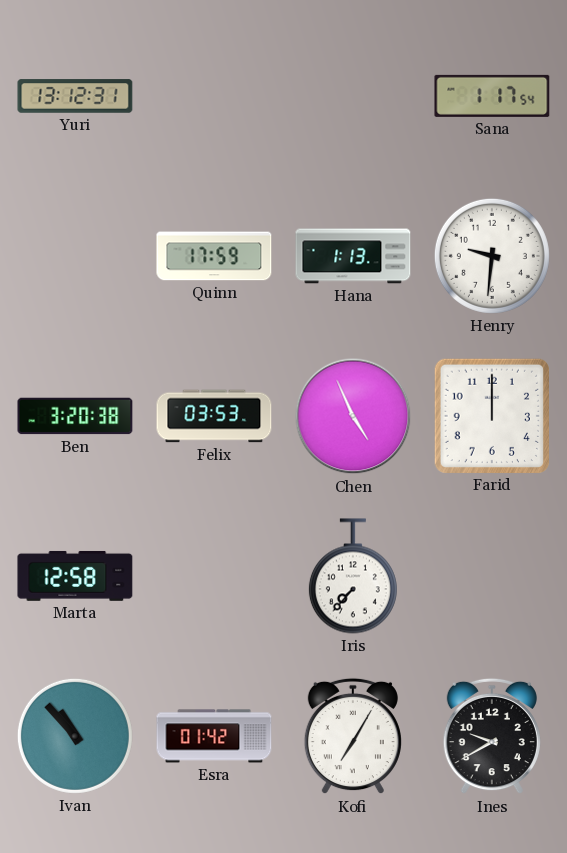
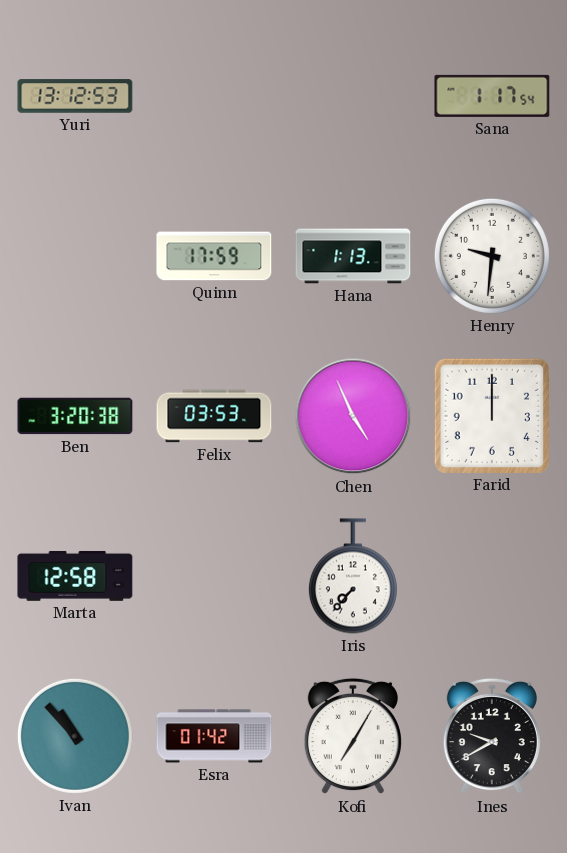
Yuri: 13:12:31 -> 13:12:53
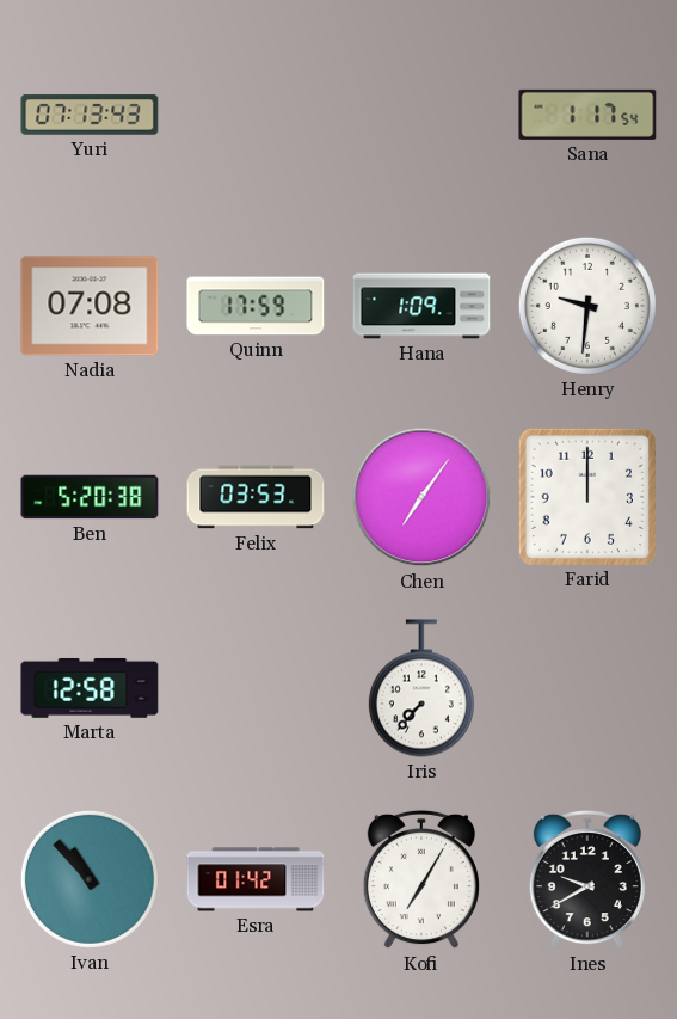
Yuri: 13:12 -> 07:13
Nadia: none -> 07:08
Hana: 1:13 -> 1:09
Ben: 3:20 -> 5:20
Chen: 4:56 -> 7:06
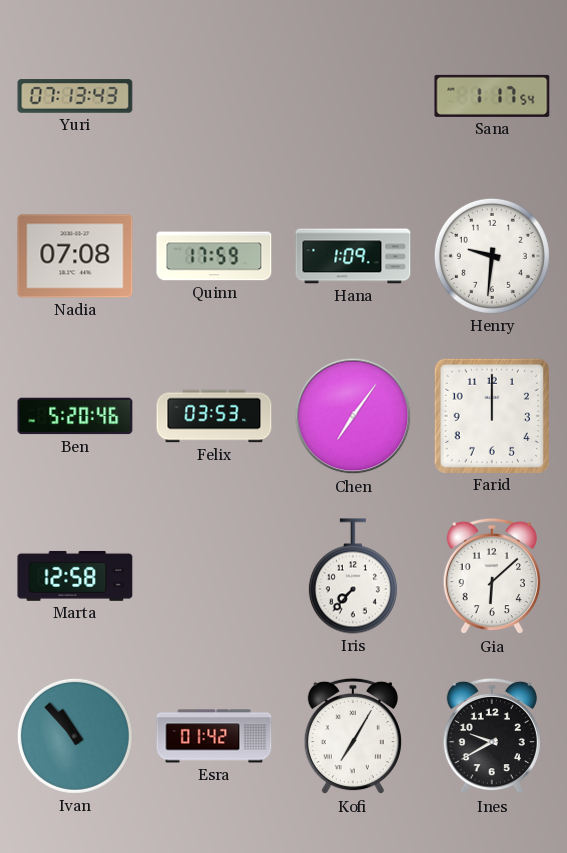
Ben: 5:20:38 -> 5:20:46
Gia: none -> 6:08
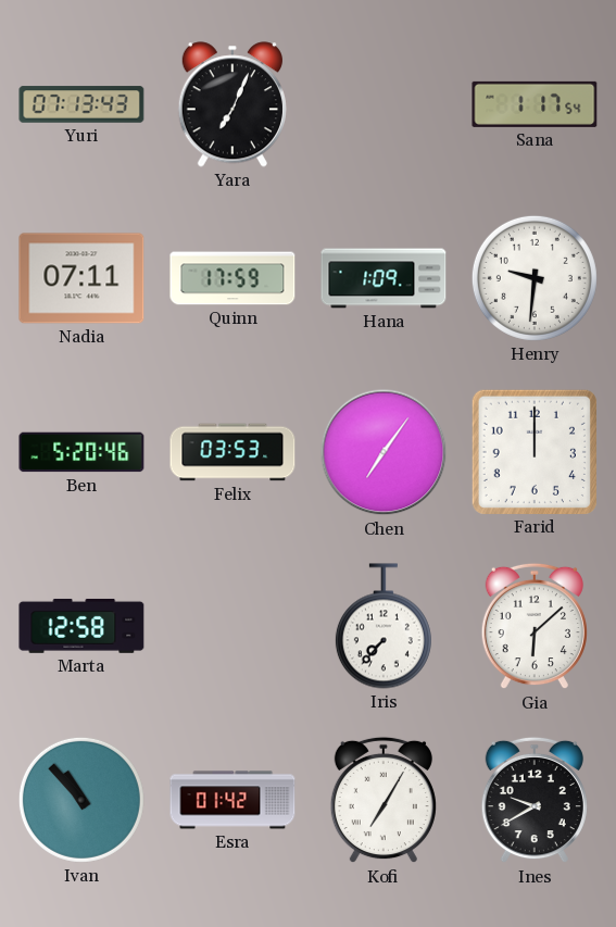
Yara: none -> 7:04
Nadia: 07:08 -> 07:11
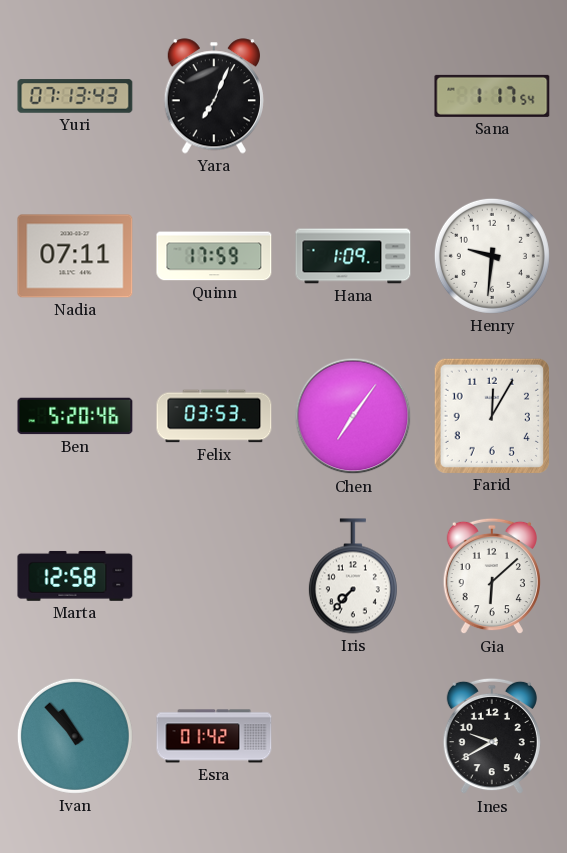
Farid: 12:00 -> 12:05
Kofi: 7:05 -> none
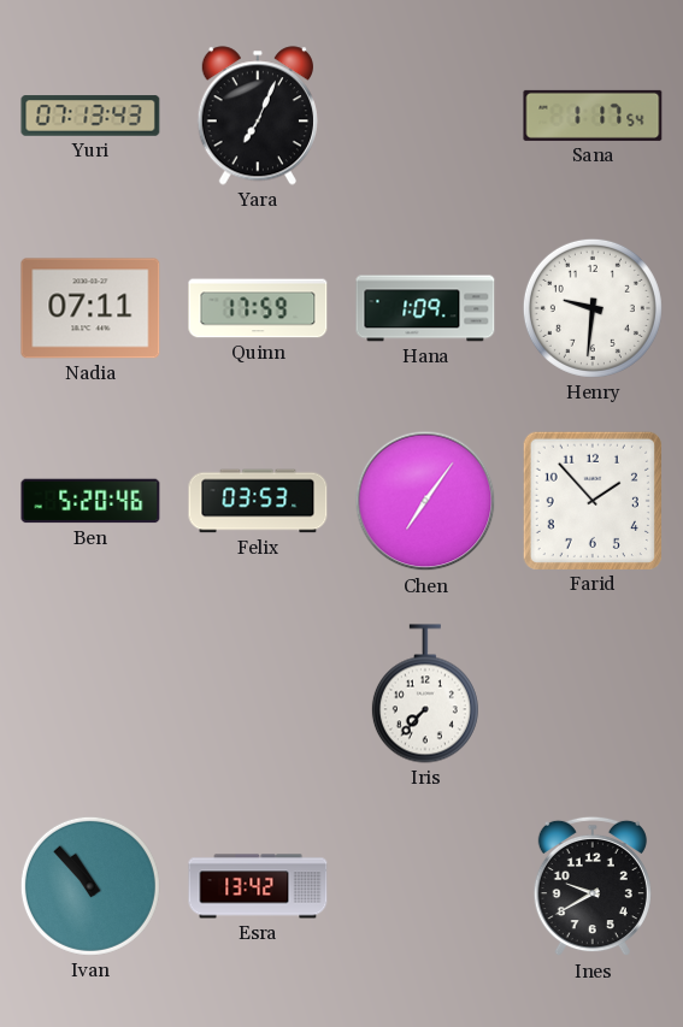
Farid: 12:05 -> 1:53
Marta: 12:58 -> none
Gia: 6:08 -> none
Esra: 01:42 -> 13:42
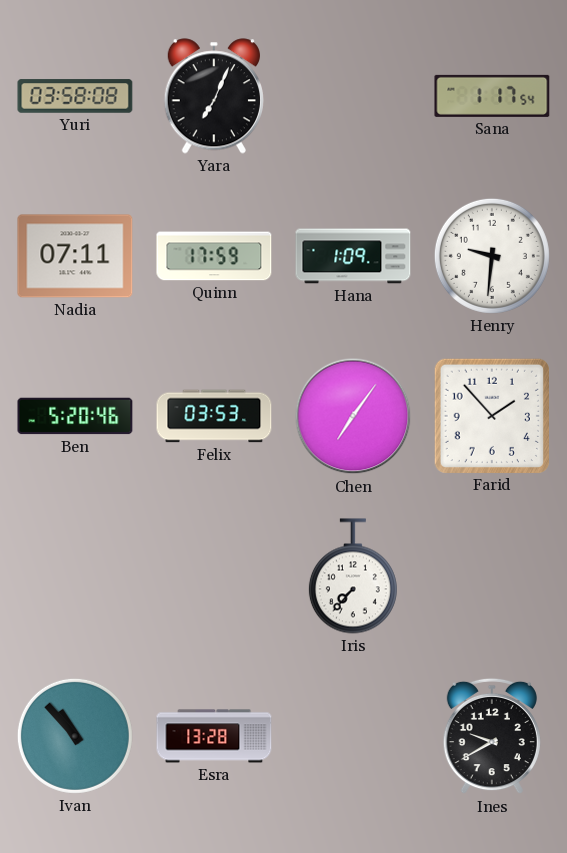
Yuri: 07:13 -> 03:58
Esra: 13:42 -> 13:28
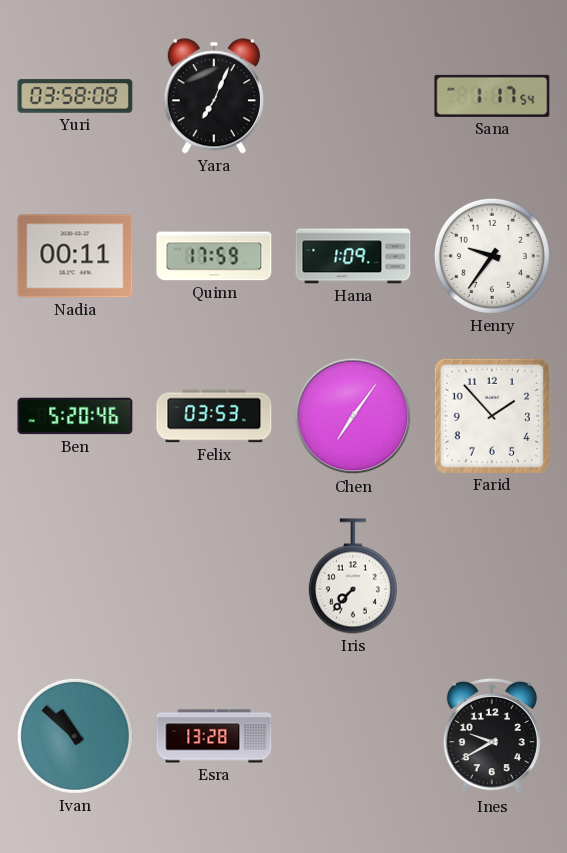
Nadia: 07:11 -> 00:11
Henry: 9:31 -> 9:36
Ivan: 10:53 -> 10:52
